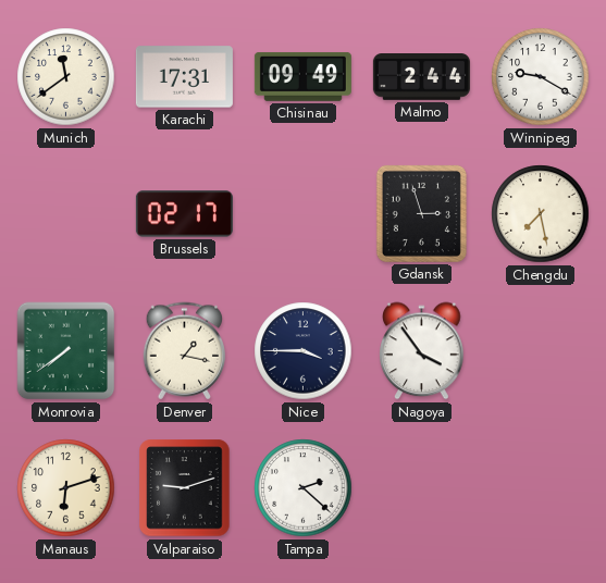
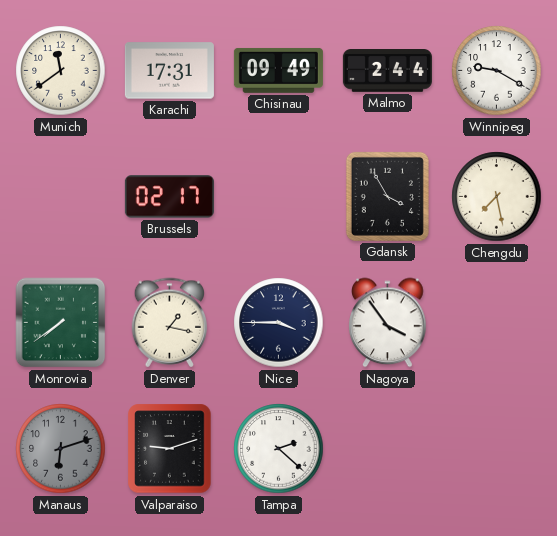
Gdansk: 2:57 -> 3:55
Manaus dial: cream -> grey
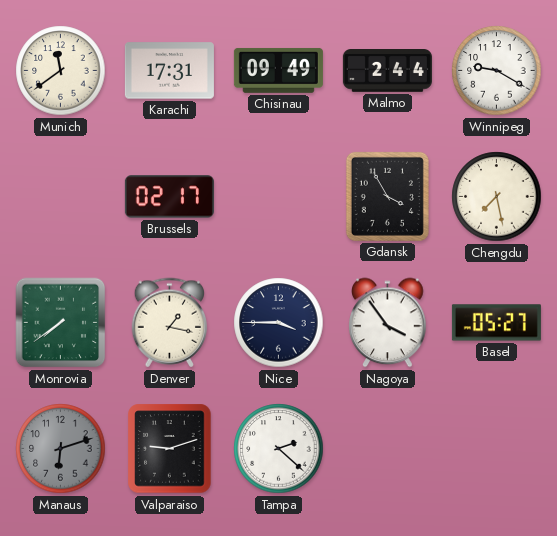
Basel: none -> 05:27
